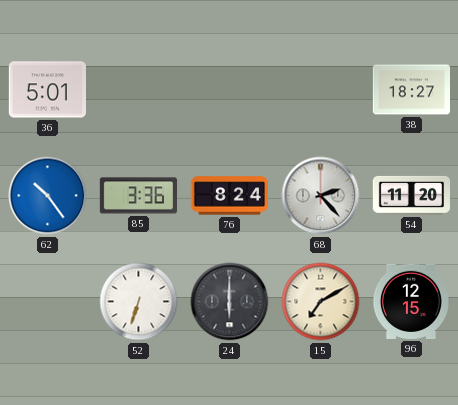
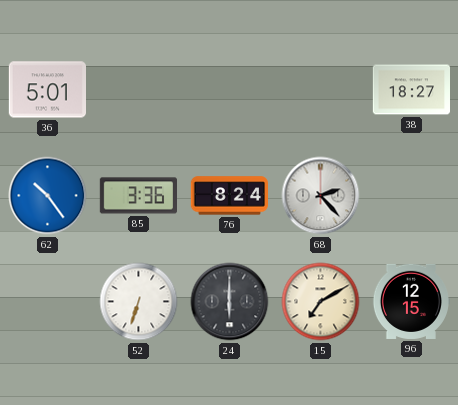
54: 11:20 -> none
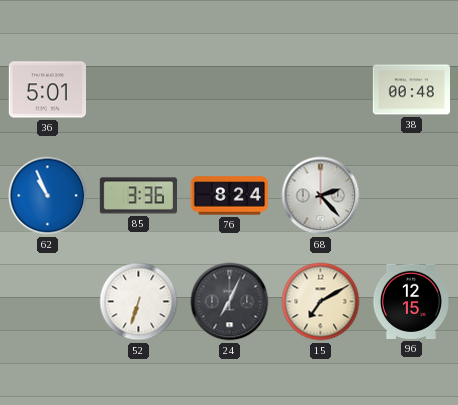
38: 18:27 -> 00:48
62: 10:24 -> 10:56
24: 6:00 -> 7:04
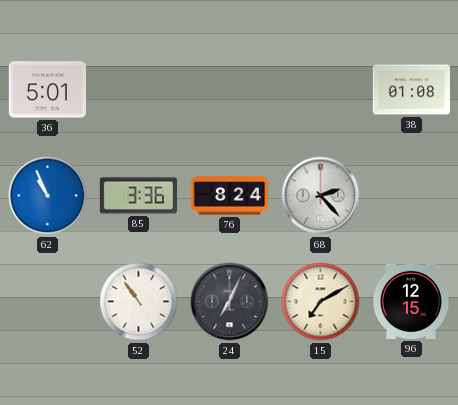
38: 00:48 -> 01:08
52: 6:33 -> 10:54
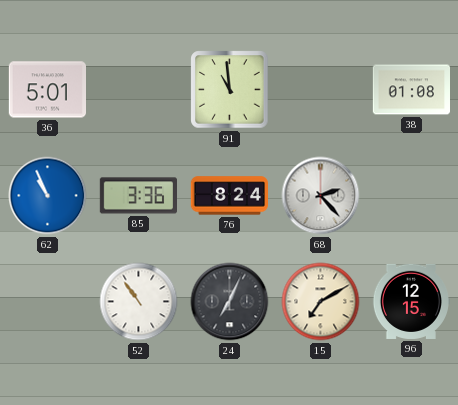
91: none -> 10:59
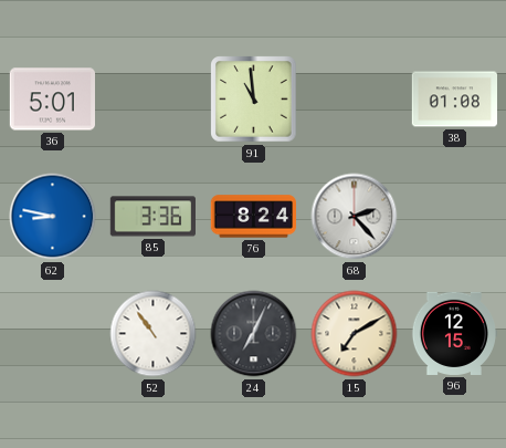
62: 10:56 -> 8:47
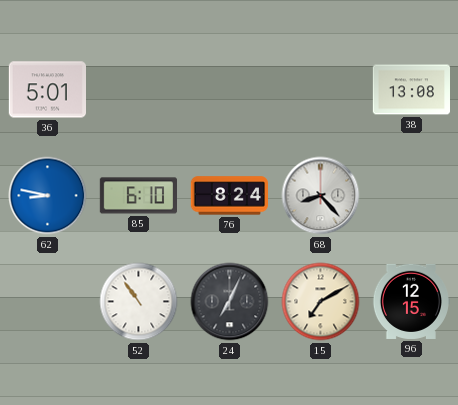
91: 10:59 -> none
38: 01:08 -> 13:08
85: 3:36 -> 6:10
68: 2:23 -> 8:23
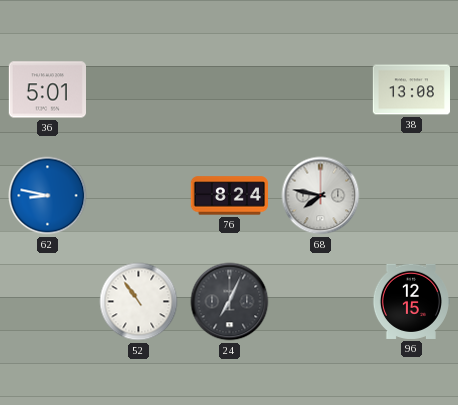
85: 6:10 -> none
68: 8:23 -> 7:47
15: 7:10 -> none
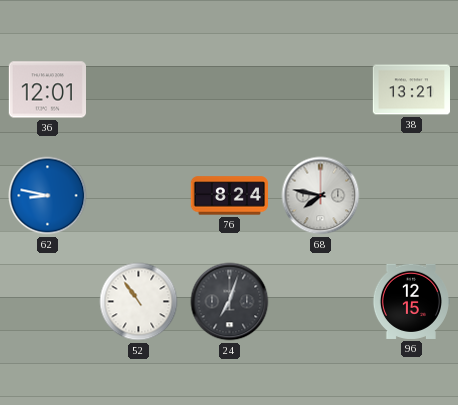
36: 5:01 -> 12:01
38: 13:08 -> 13:21
24: 7:04 -> 7:03
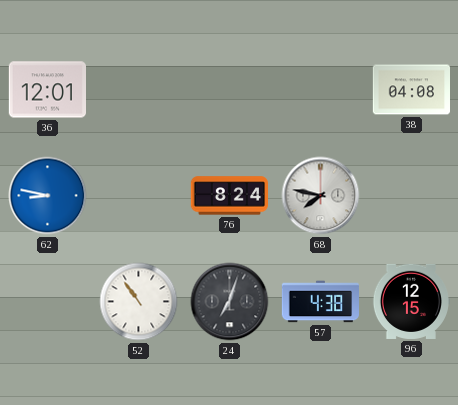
38: 13:21 -> 04:08
57: none -> 4:38
